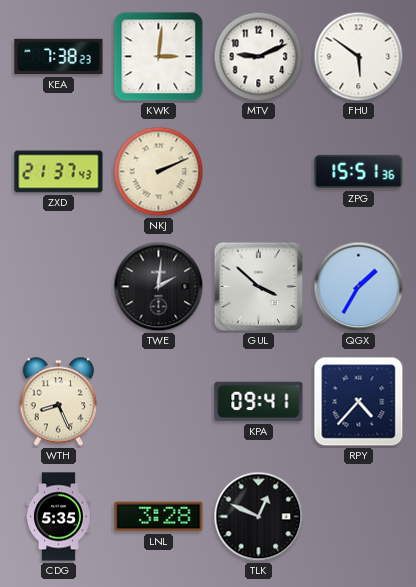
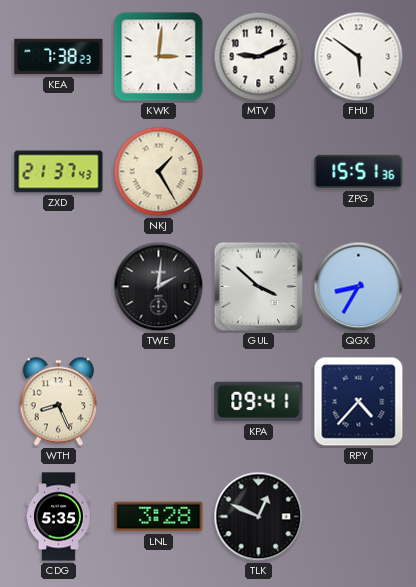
NKJ: 2:11 -> 1:25
QGX: 1:35 -> 8:35
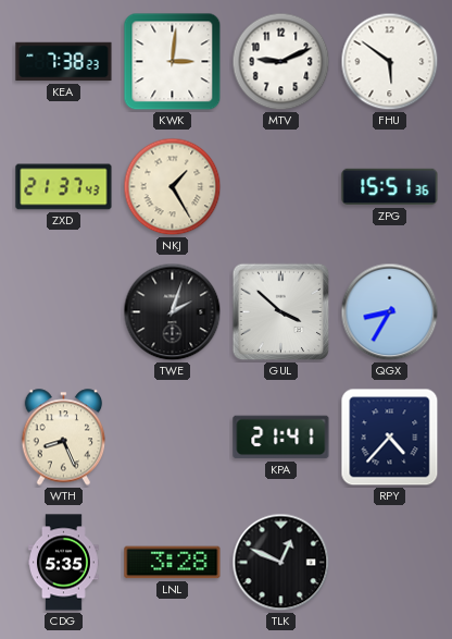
TWE: 2:01 -> 2:03
KPA: 09:41 -> 21:41
